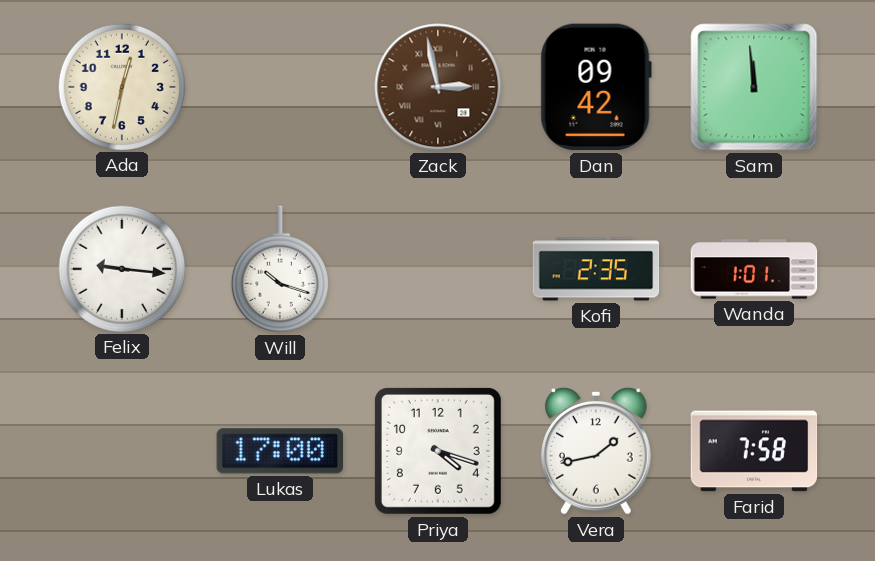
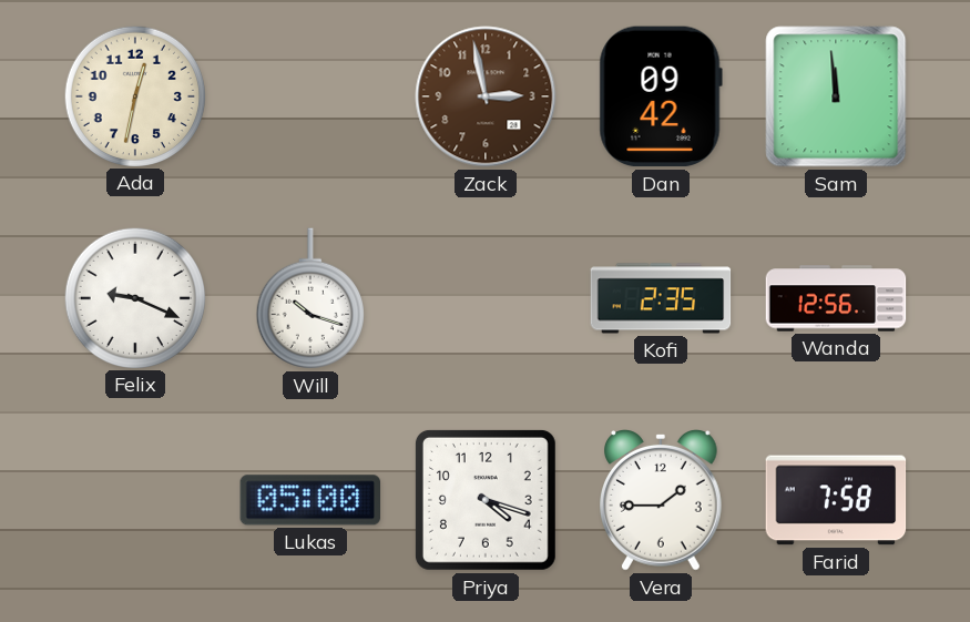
Zack numerals: Roman -> Arabic
Felix: 9:16 -> 9:19
Wanda: 1:01 -> 12:56
Lukas: 17:00 -> 05:00
Vera: 1:43 -> 1:45
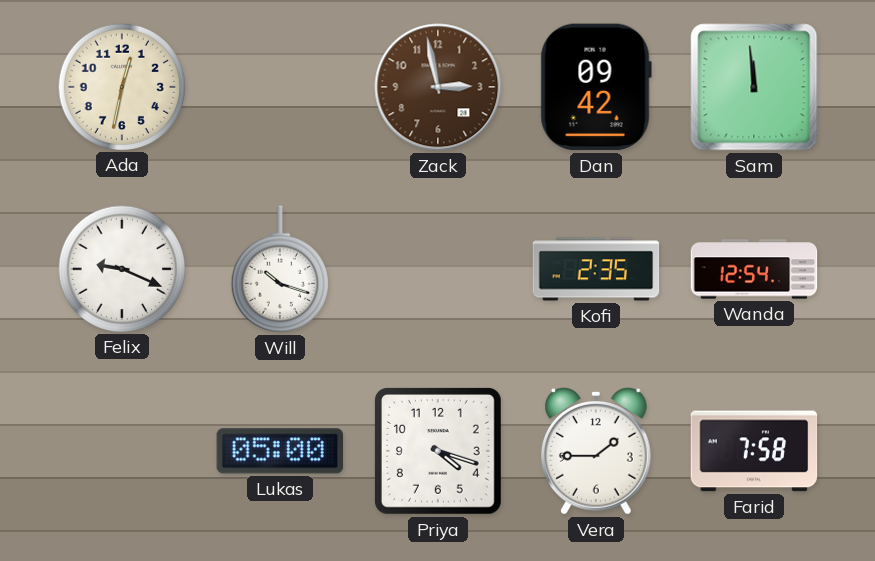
Wanda: 12:56 -> 12:54
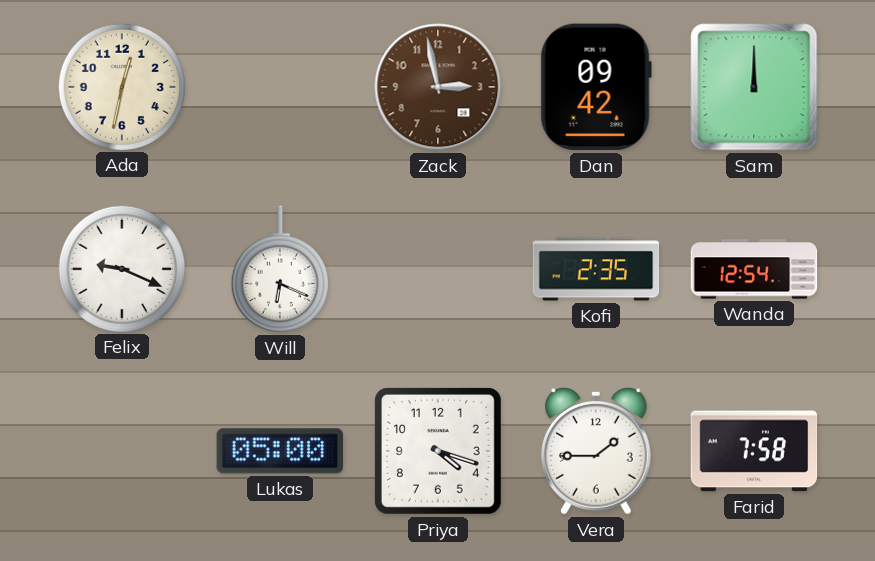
Sam: 11:59 -> 12:00
Will: 10:18 -> 6:19
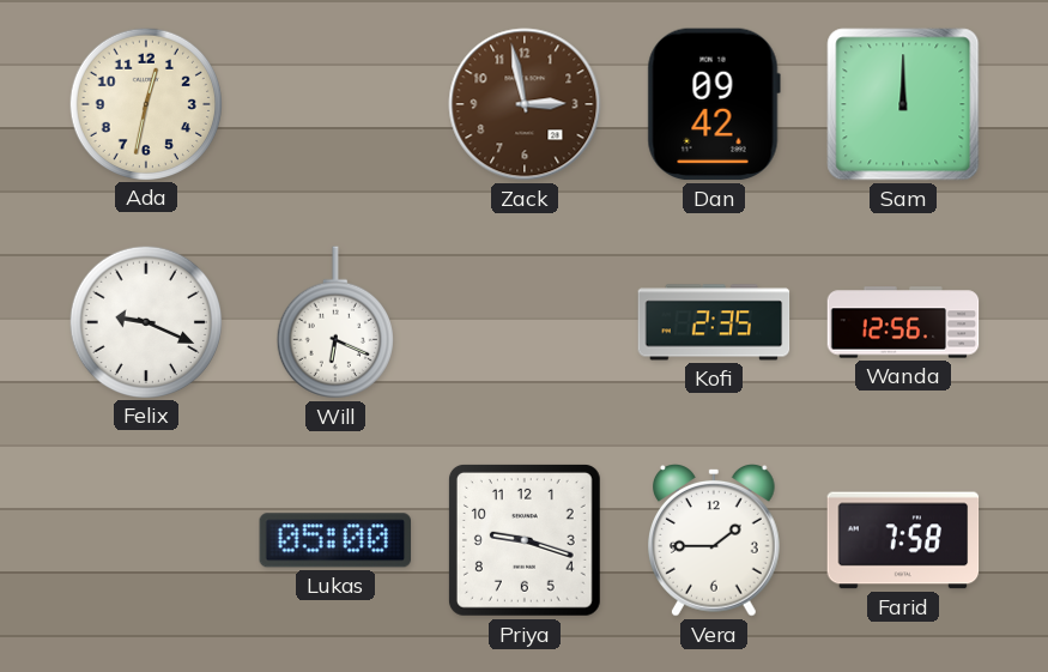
Wanda: 12:54 -> 12:56
Priya: 4:18 -> 9:18
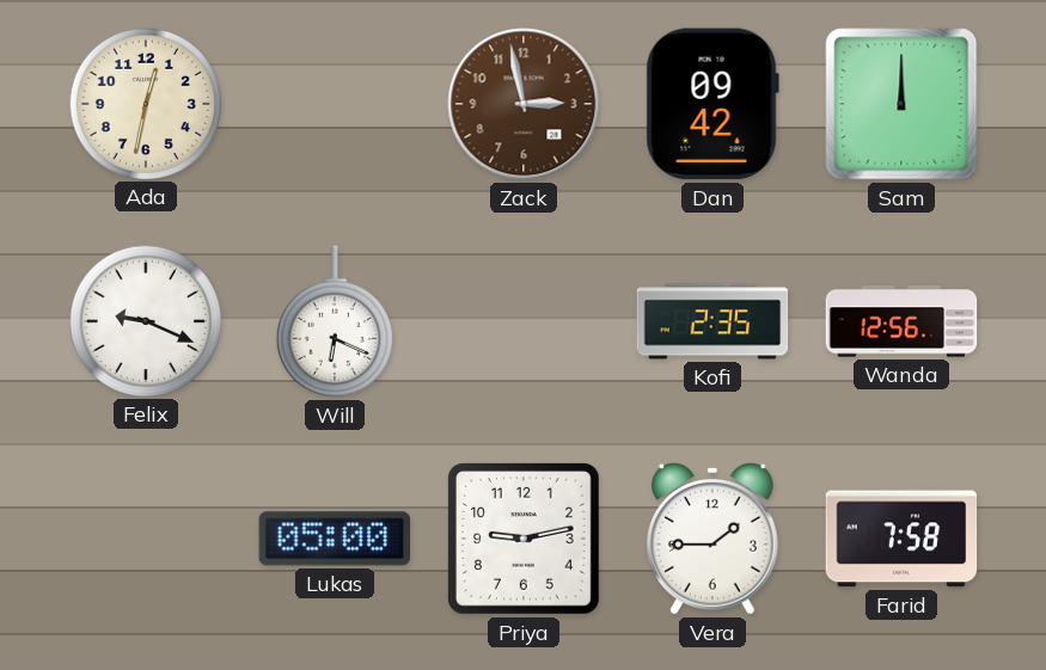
Priya: 9:18 -> 9:13
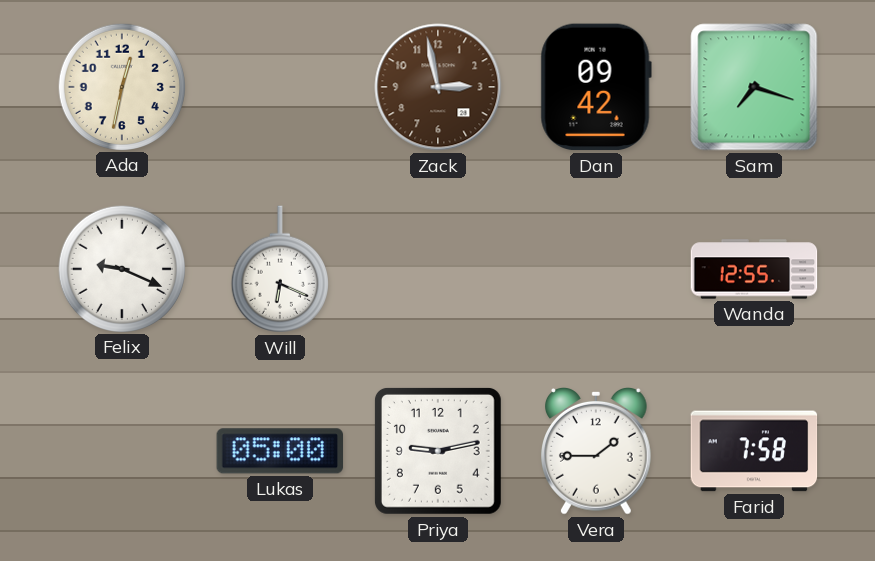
Sam: 12:00 -> 7:18
Kofi: 2:35 -> none
Wanda: 12:56 -> 12:55
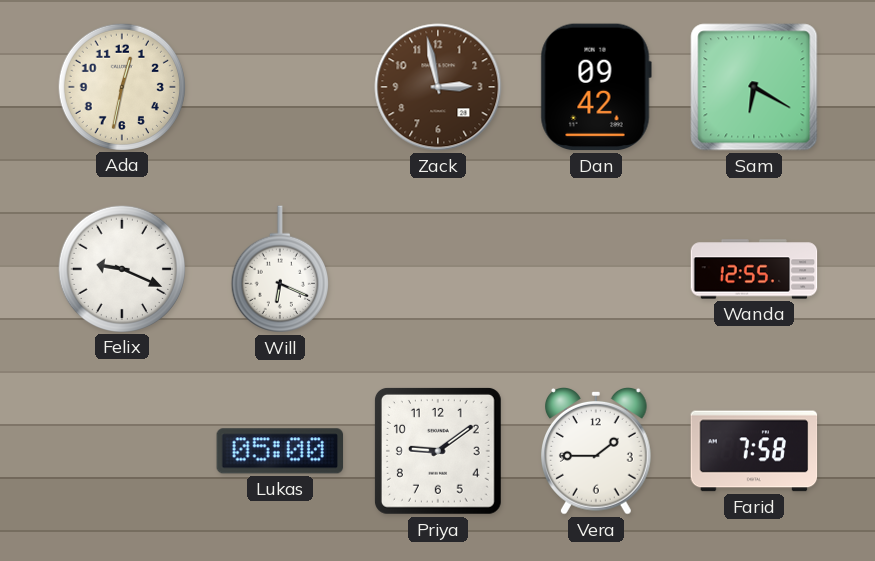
Sam: 7:18 -> 6:20
Priya: 9:13 -> 9:09
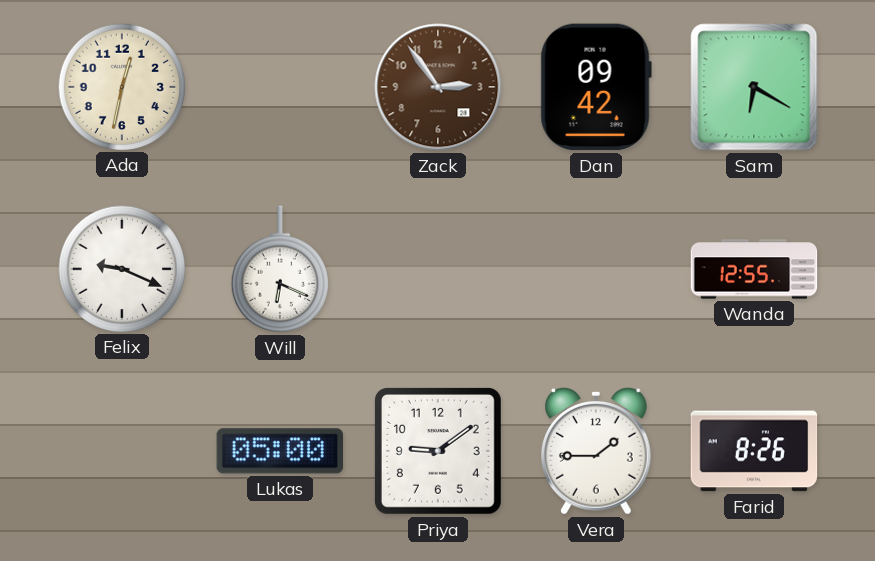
Zack: 2:58 -> 2:54
Farid: 7:58 -> 8:26
